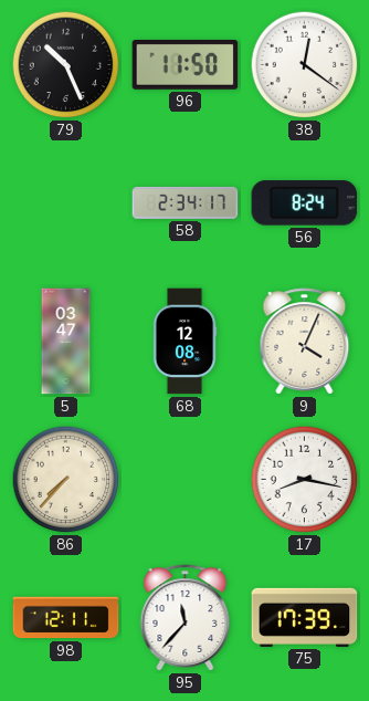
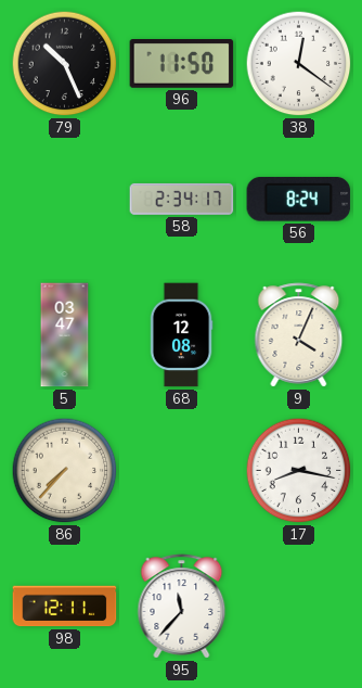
75: 17:39 -> none
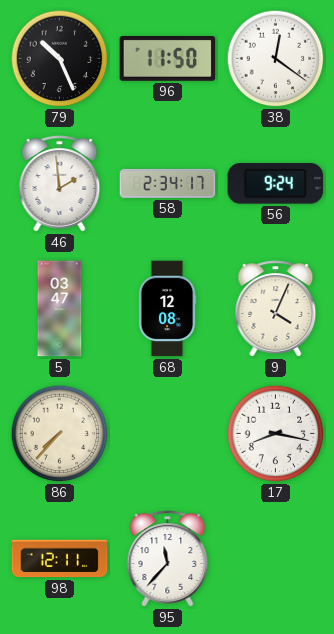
46: none -> 1:59
56: 8:24 -> 9:24
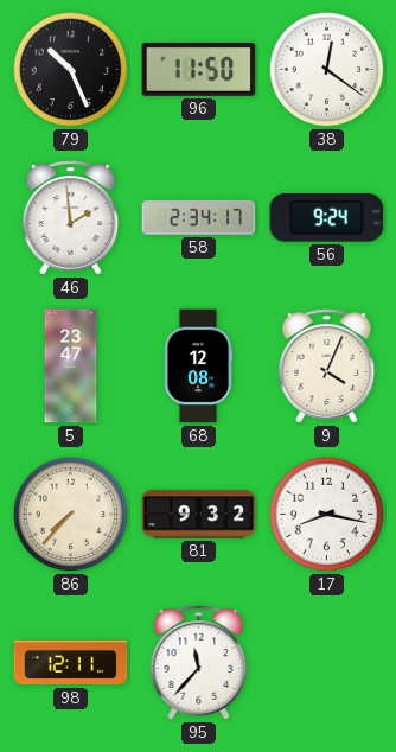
5: 03:47 -> 23:47
81: none -> 9:32
